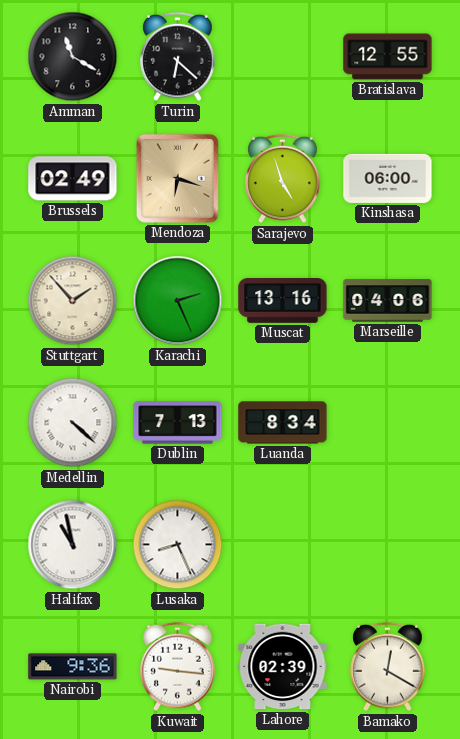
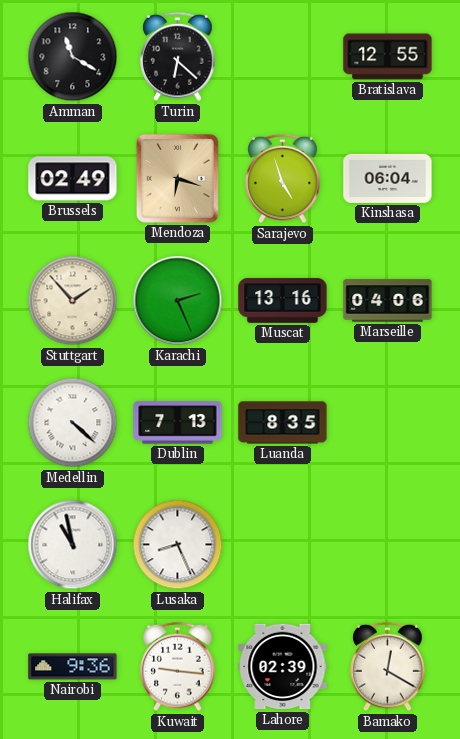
Kinshasa: 06:00 -> 06:04
Luanda: 8:34 -> 8:35
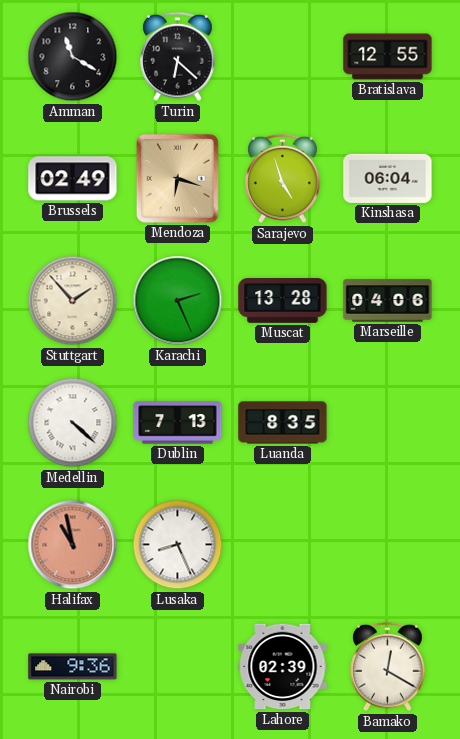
Muscat: 13:16 -> 13:28
Halifax dial: white -> salmon
Kuwait: 9:16 -> none
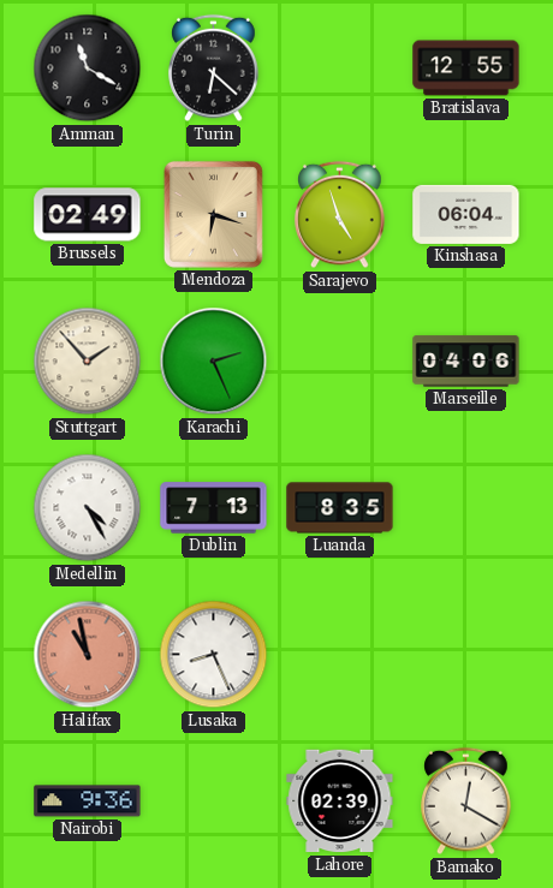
Muscat: 13:28 -> none
Medellin: 4:22 -> 4:25
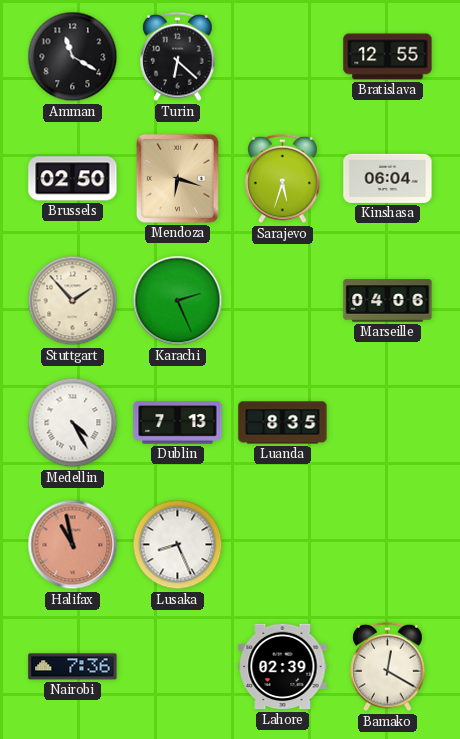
Brussels: 02:49 -> 02:50
Sarajevo: 4:57 -> 5:33
Nairobi: 9:36 -> 7:36
